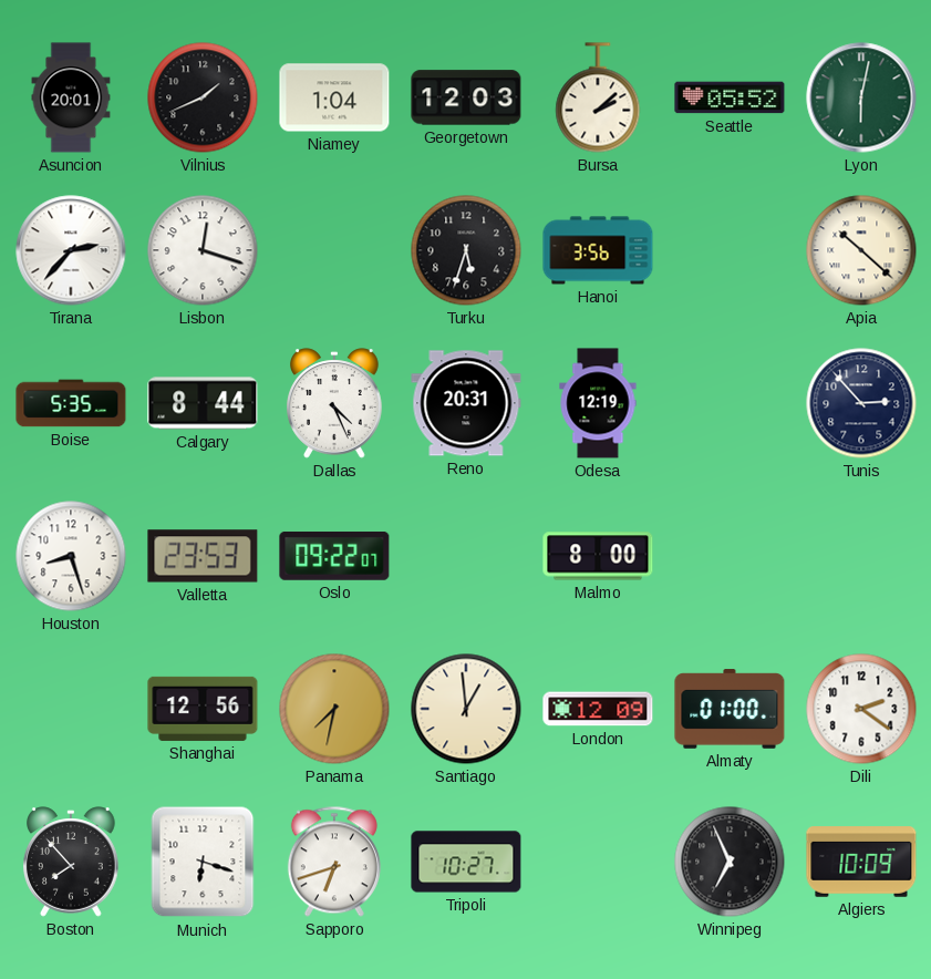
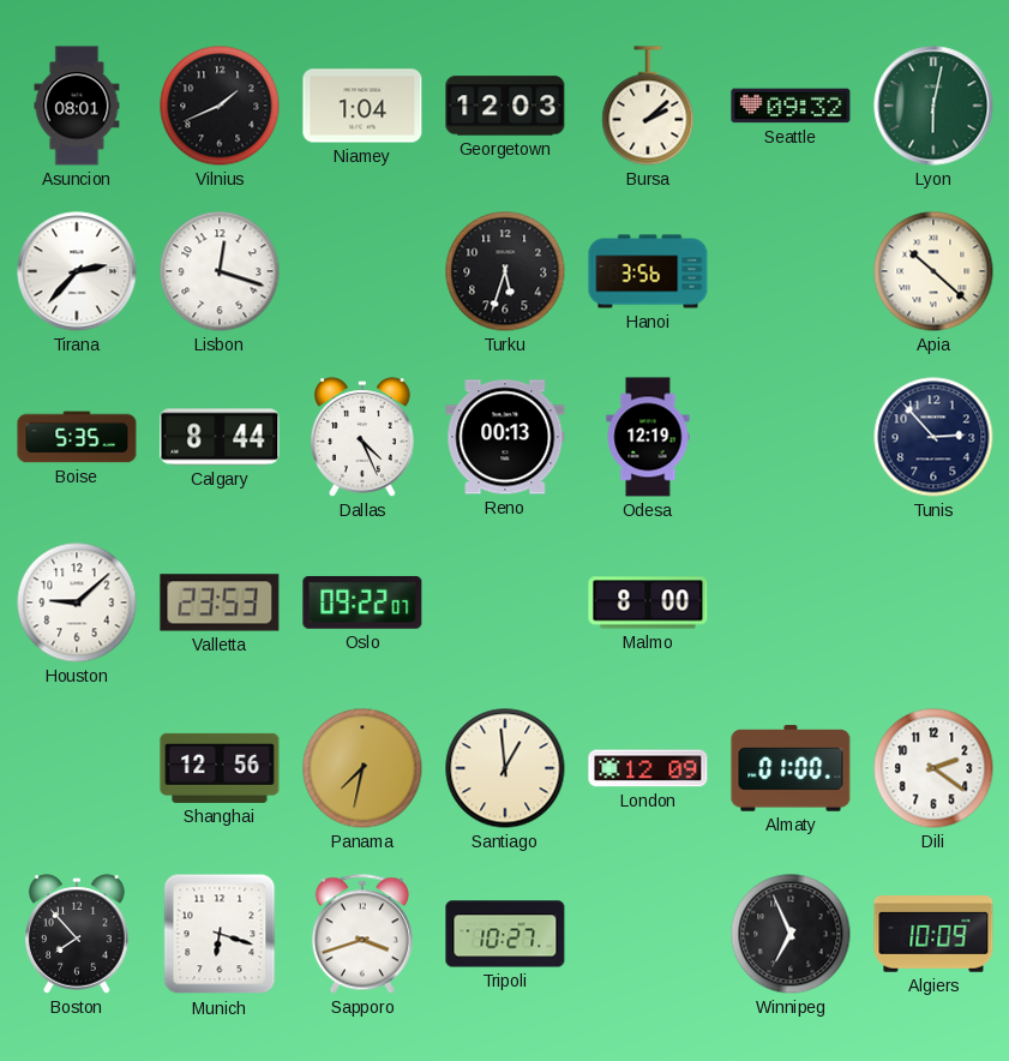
Asuncion: 20:01 -> 08:01
Seattle: 05:52 -> 09:32
Reno: 20:31 -> 00:13
Houston: 8:27 -> 9:08
Sapporo: 6:42 -> 3:42
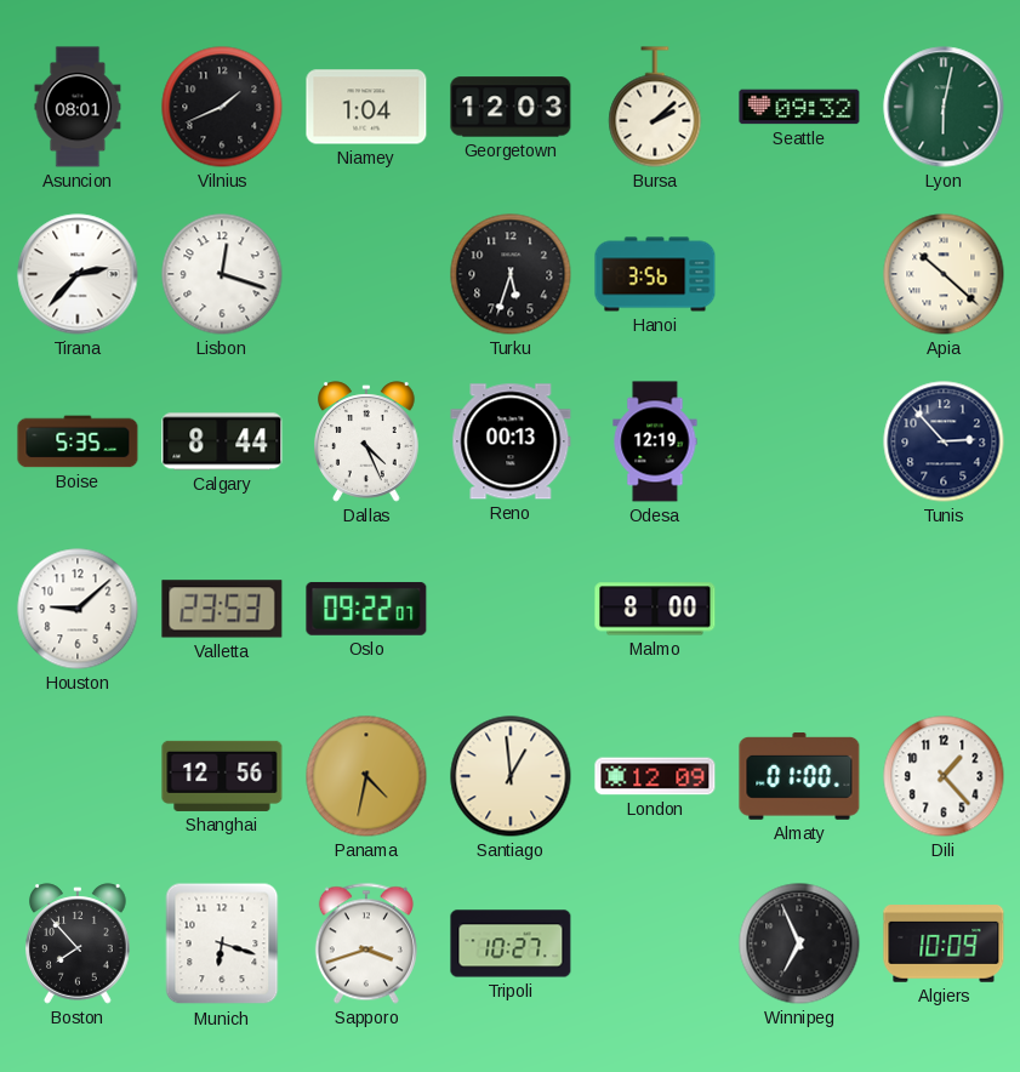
Panama: 7:32 -> 4:32
Dili: 2:21 -> 1:23
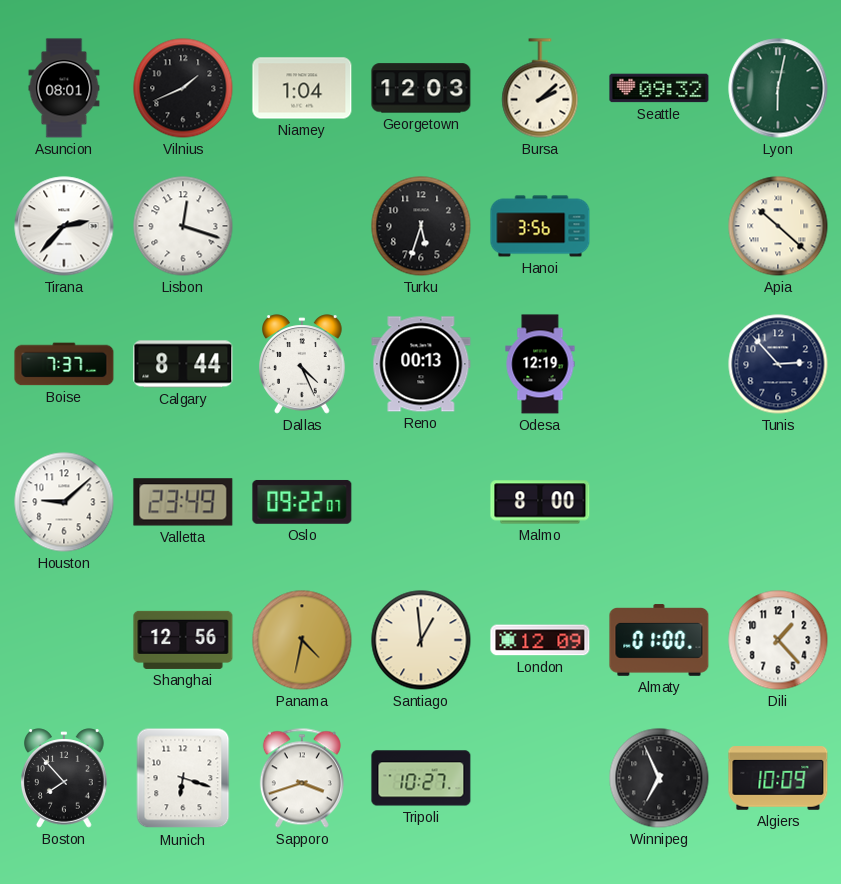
Boise: 5:35 -> 7:37
Valletta: 23:53 -> 23:49
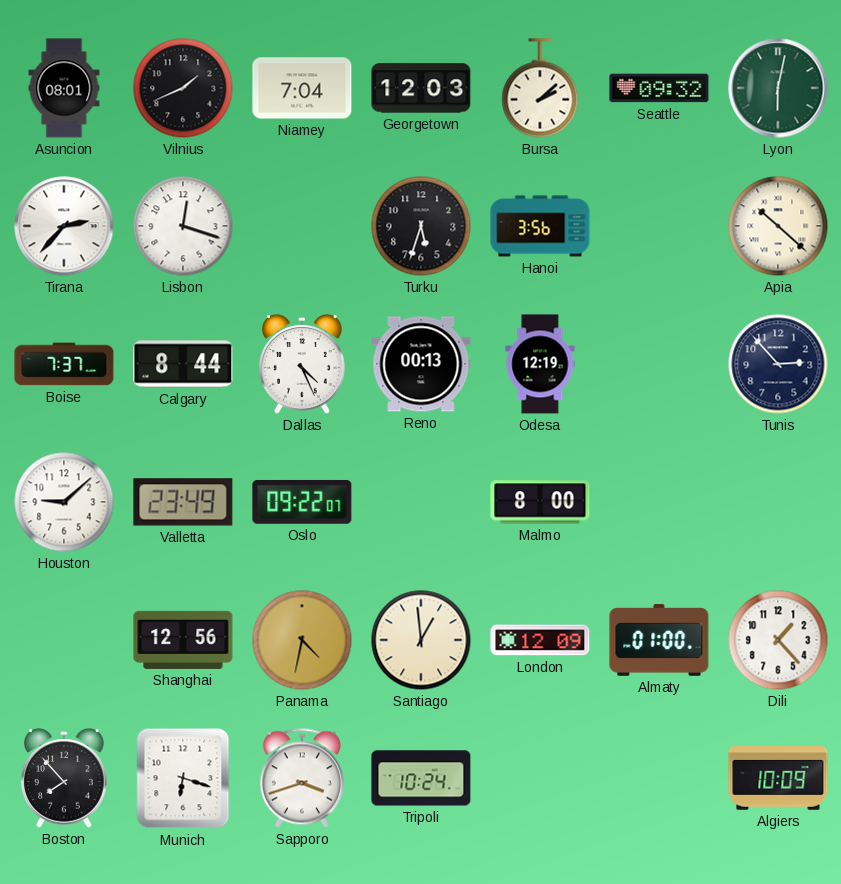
Niamey: 1:04 -> 7:04
Tripoli: 10:27 -> 10:24
Winnipeg: 6:56 -> none
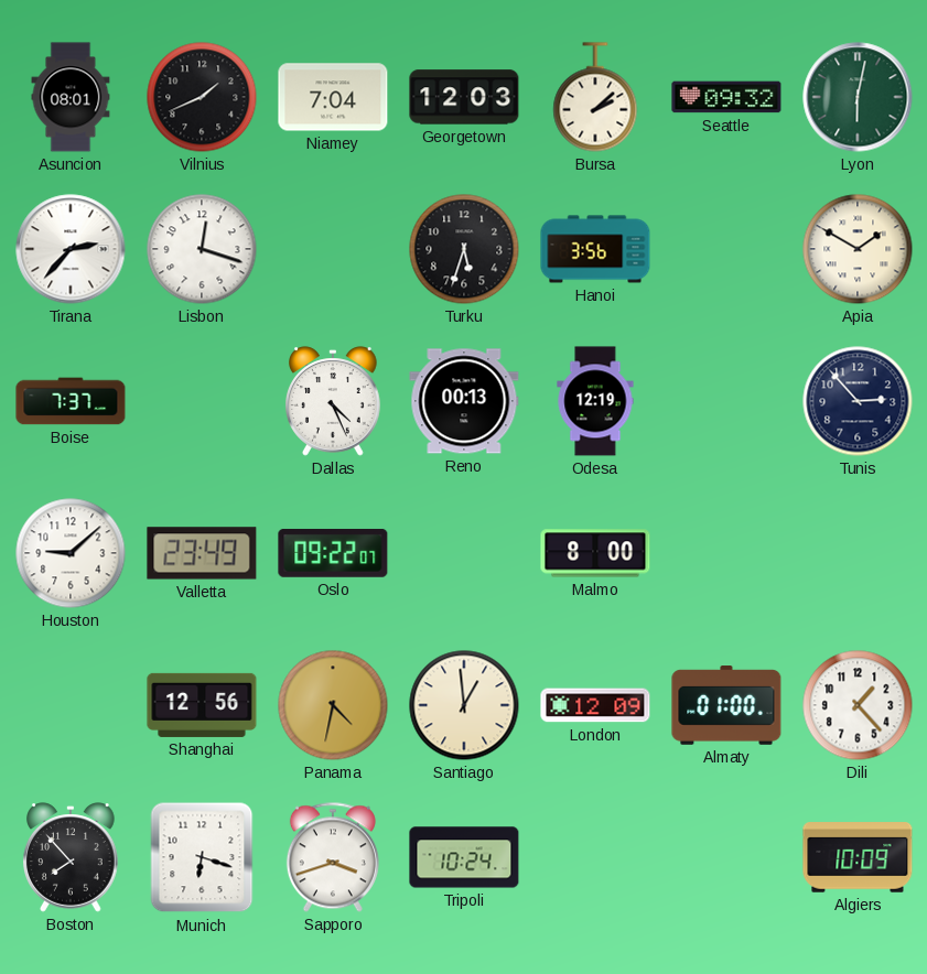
Apia: 10:22 -> 1:50
Calgary: 8:44 -> none
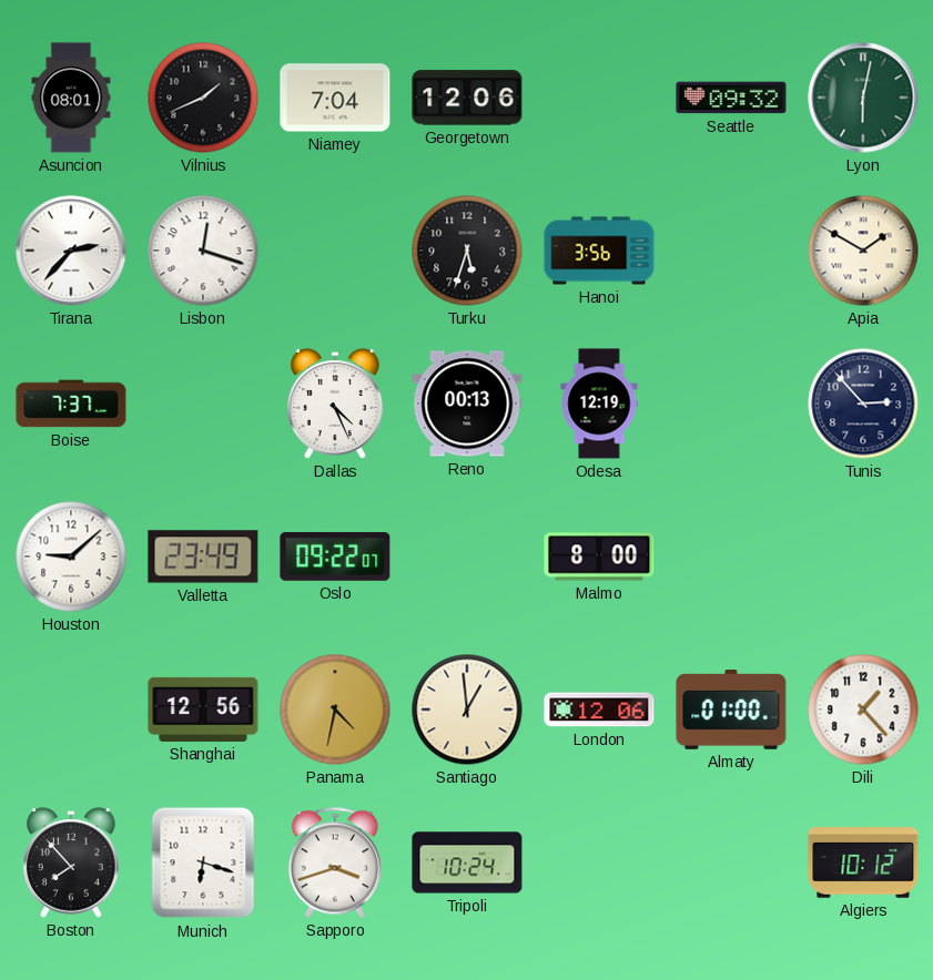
Georgetown: 12:03 -> 12:06
Bursa: 2:08 -> none
London: 12:09 -> 12:06
Algiers: 10:09 -> 10:12
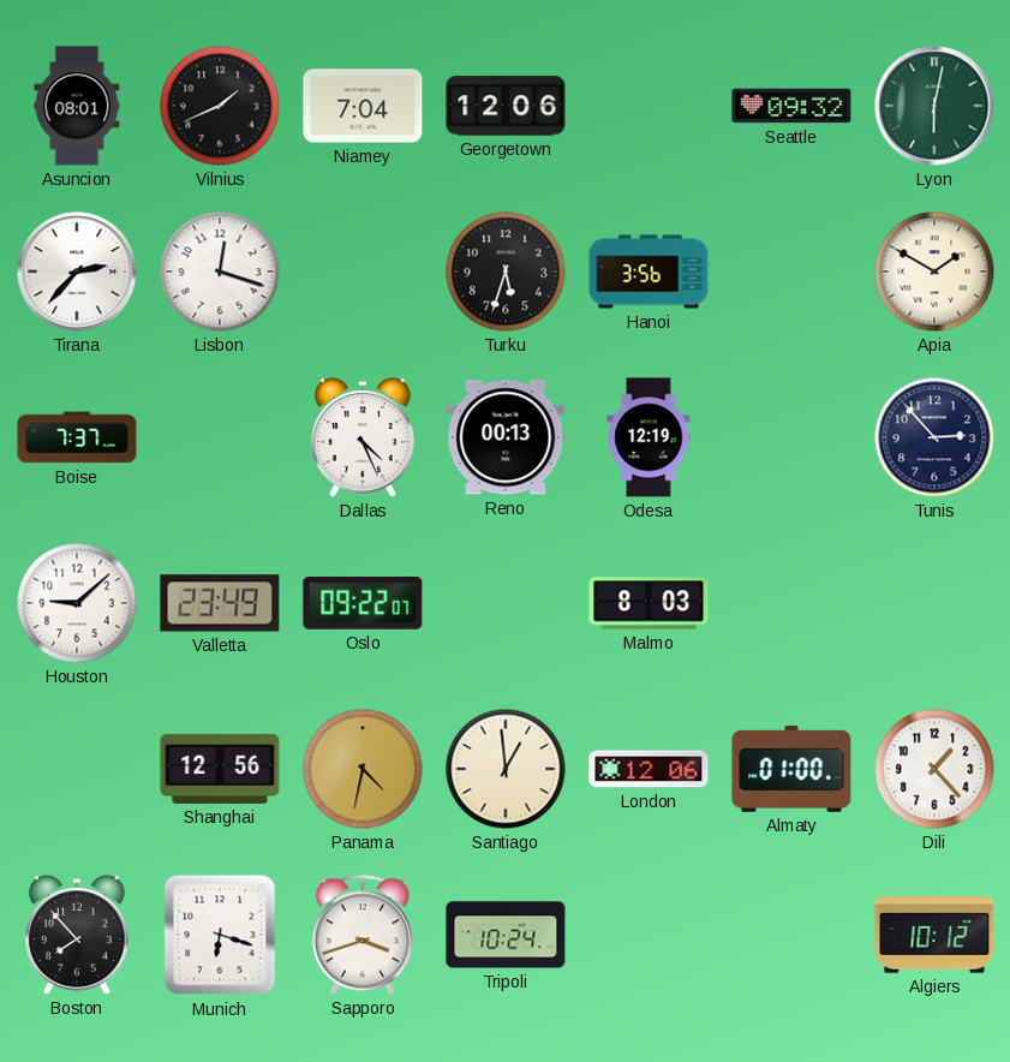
Malmo: 8:00 -> 8:03
